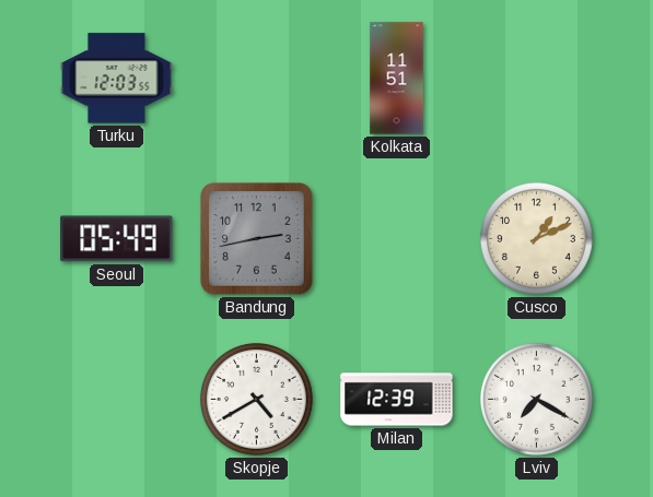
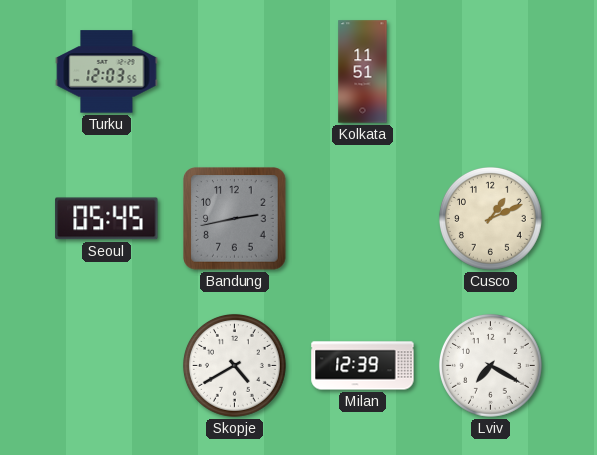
Seoul: 05:49 -> 05:45
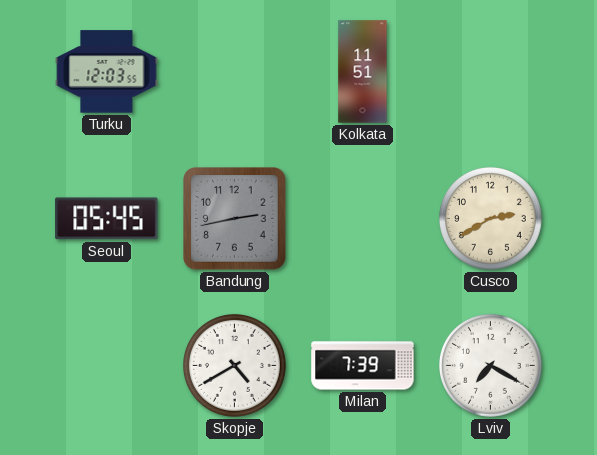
Cusco: 1:11 -> 2:40
Milan: 12:39 -> 7:39
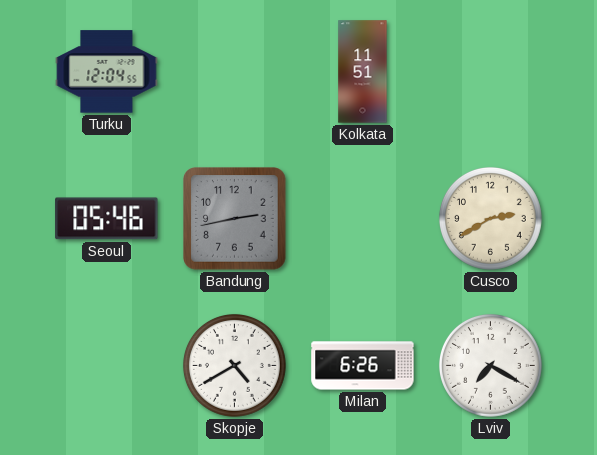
Turku: 12:03 -> 12:04
Seoul: 05:45 -> 05:46
Milan: 7:39 -> 6:26
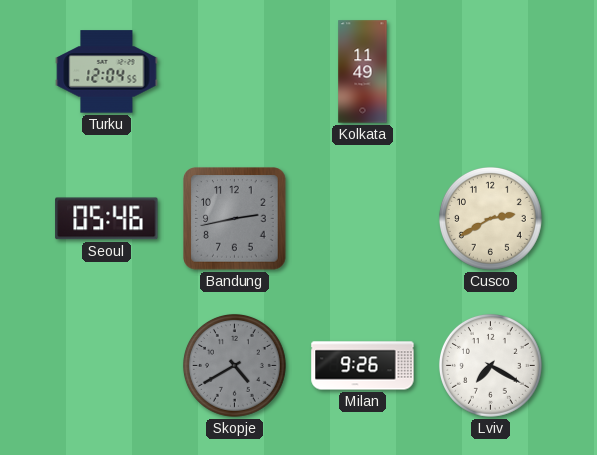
Kolkata: 11:51 -> 11:49
Skopje dial: white -> grey
Milan: 6:26 -> 9:26
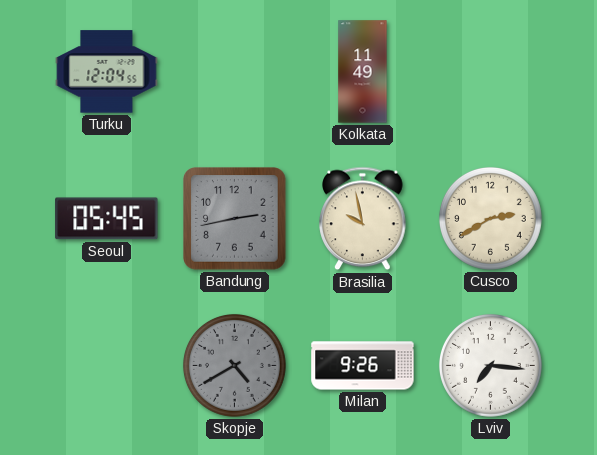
Seoul: 05:46 -> 05:45
Brasilia: none -> 9:58
Lviv: 7:20 -> 7:16
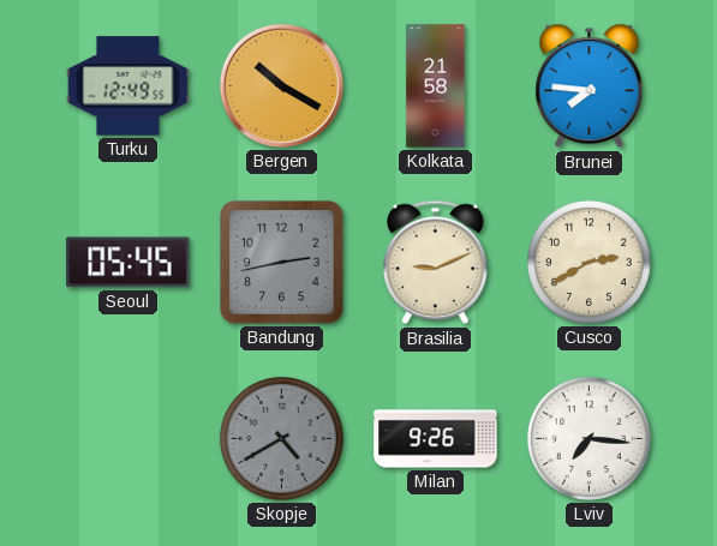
Turku: 12:04 -> 12:49
Bergen: none -> 10:20
Kolkata: 11:49 -> 21:58
Brunei: none -> 7:46
Brasilia: 9:58 -> 9:11
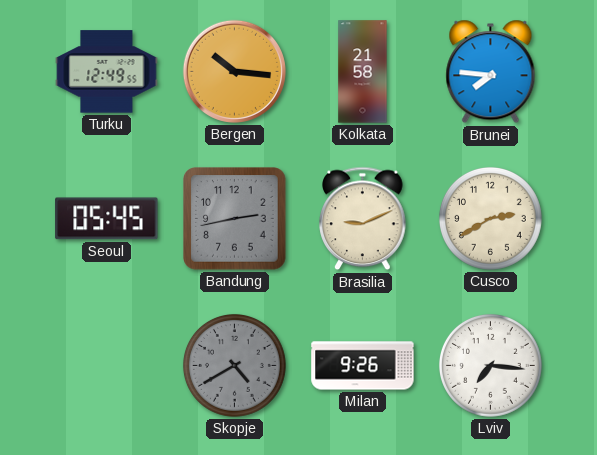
Bergen: 10:20 -> 10:16
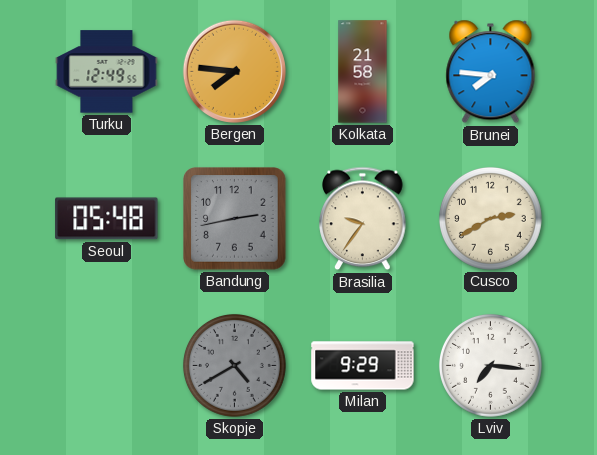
Bergen: 10:16 -> 7:46
Seoul: 05:45 -> 05:48
Brasilia: 9:11 -> 9:36
Milan: 9:26 -> 9:29
